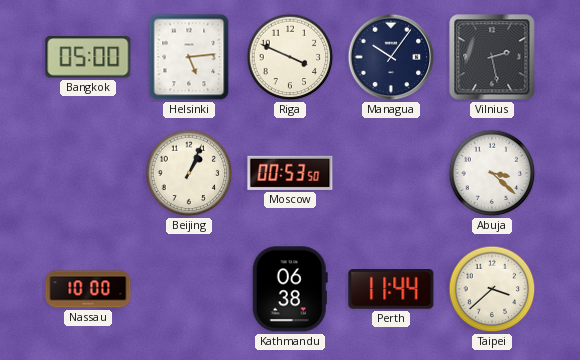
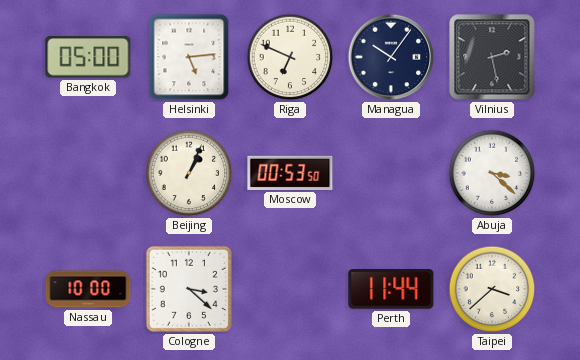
Riga: 3:49 -> 6:49
Cologne: none -> 3:22
Kathmandu: 06:38 -> none
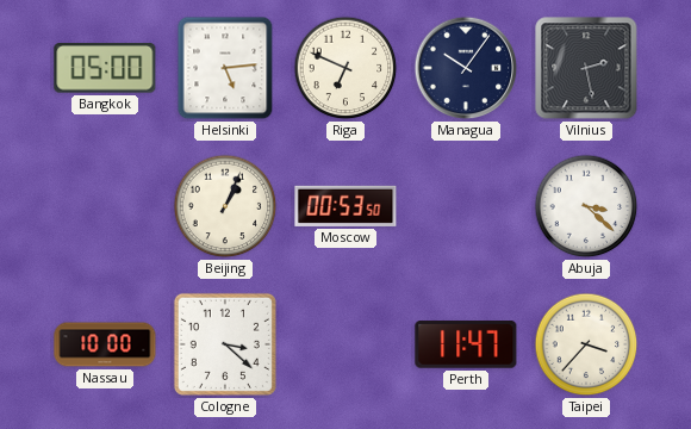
Perth: 11:44 -> 11:47
Taipei: 3:38 -> 3:37
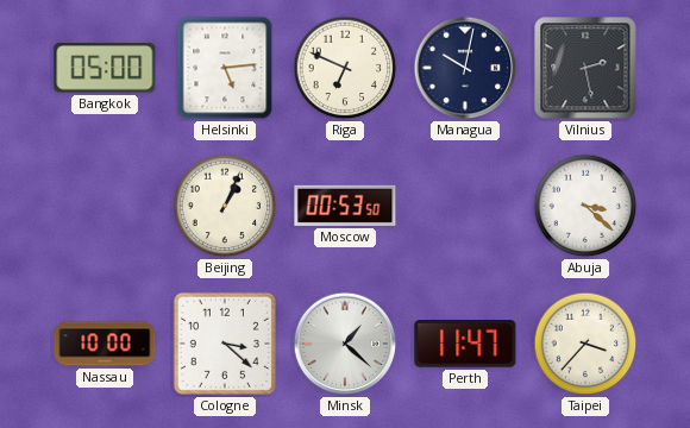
Managua: 10:06 -> 10:02
Minsk: none -> 1:22
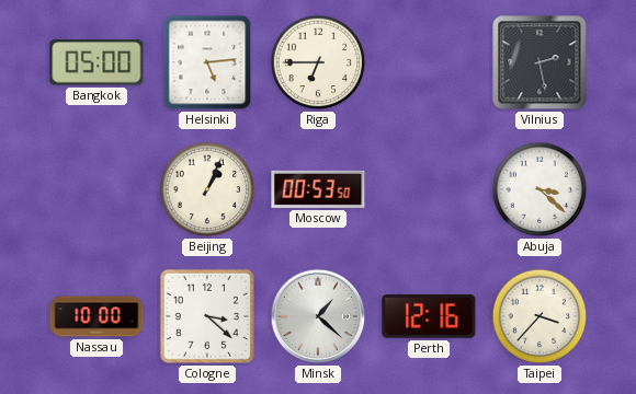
Riga: 6:49 -> 6:45
Managua: 10:02 -> none
Perth: 11:47 -> 12:16
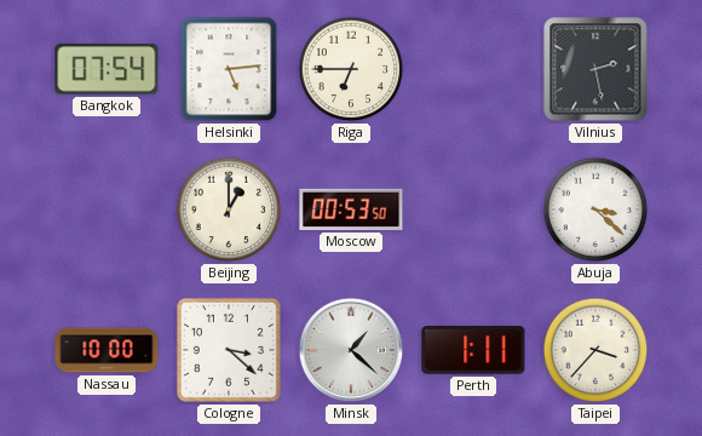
Bangkok: 05:00 -> 07:54
Beijing: 1:04 -> 1:00
Perth: 12:16 -> 1:11
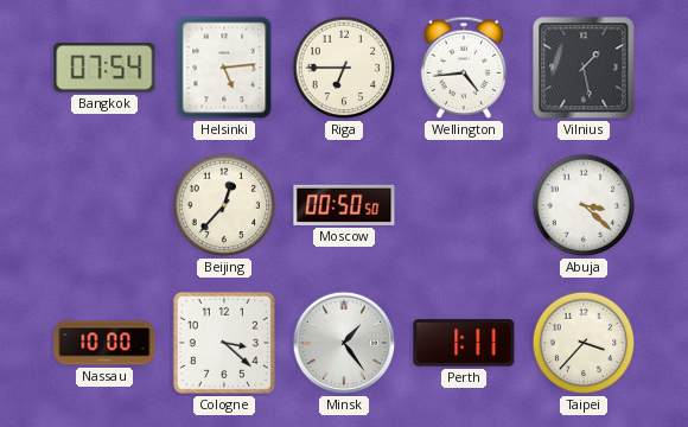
Wellington: none -> 4:44
Vilnius: 2:28 -> 1:28
Beijing: 1:00 -> 12:37
Moscow: 00:53 -> 00:50
Minsk: 1:22 -> 1:24
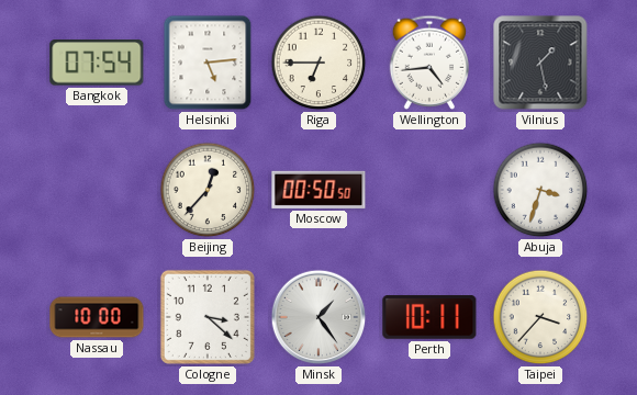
Abuja: 3:22 -> 3:33
Perth: 1:11 -> 10:11
